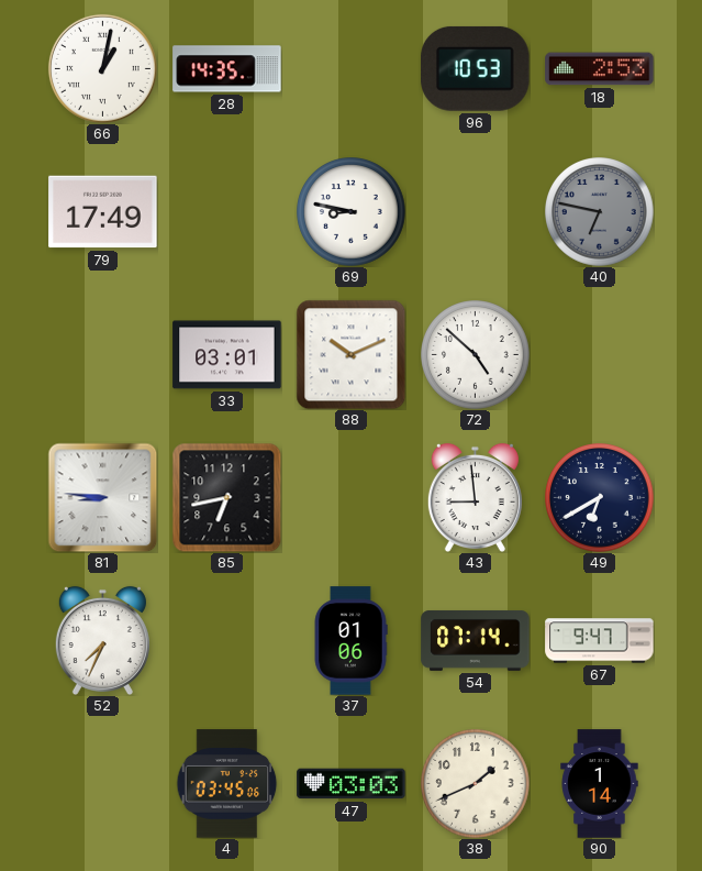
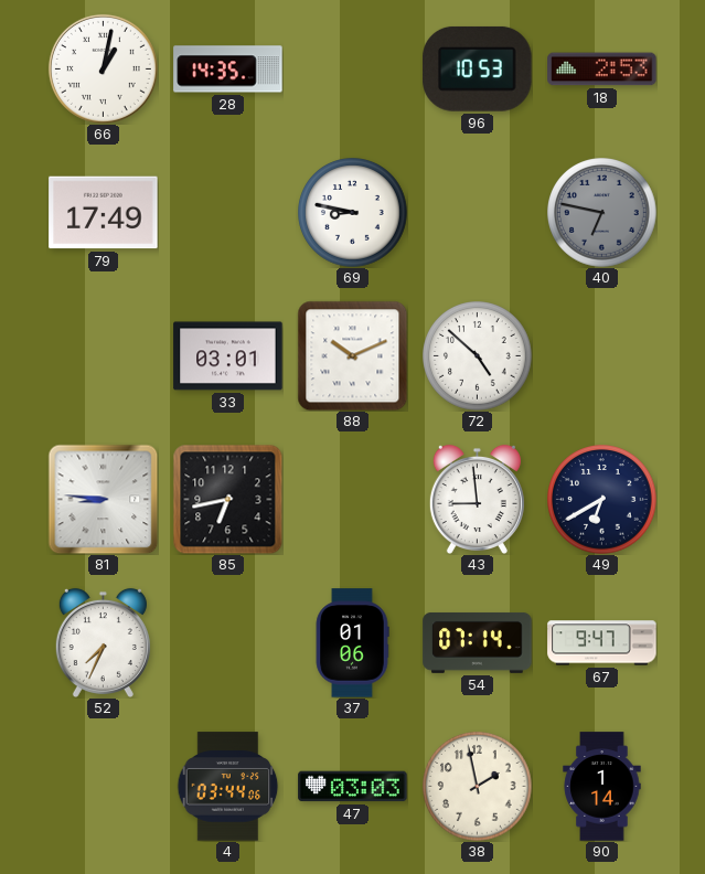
4: 03:45 -> 03:44
38: 1:41 -> 1:58
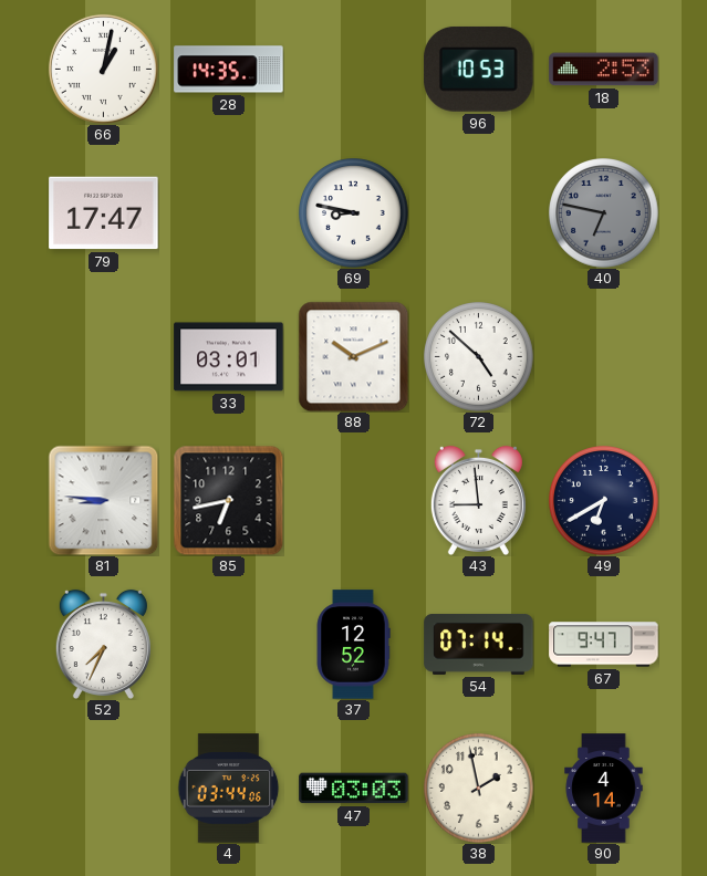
79: 17:49 -> 17:47
37: 01:06 -> 12:52
90: 1:14 -> 4:14
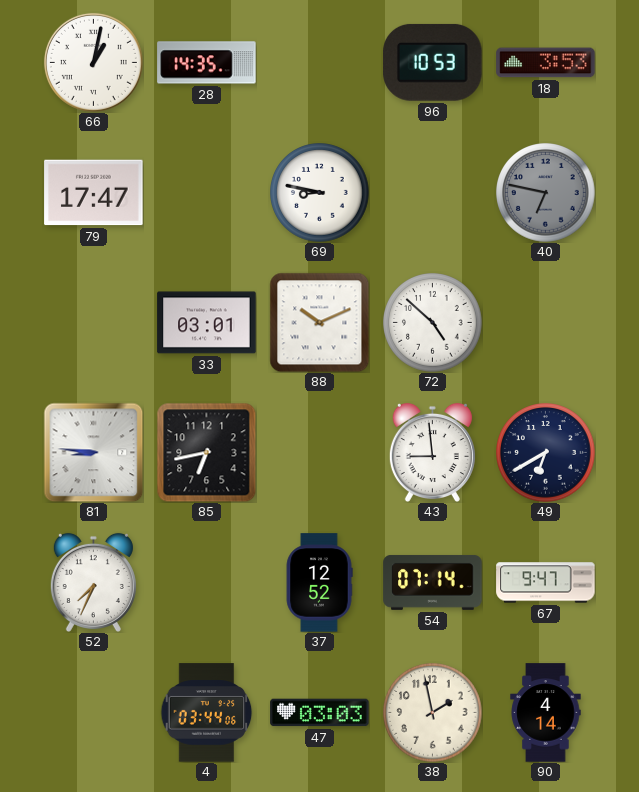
18: 2:53 -> 3:53
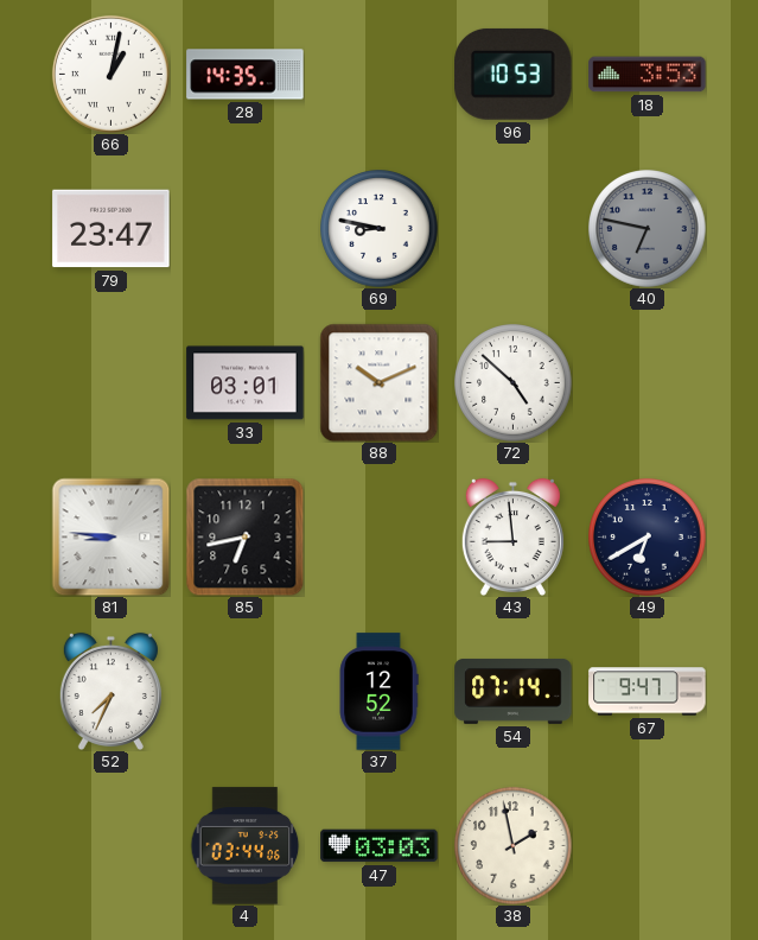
79: 17:47 -> 23:47
90: 4:14 -> none
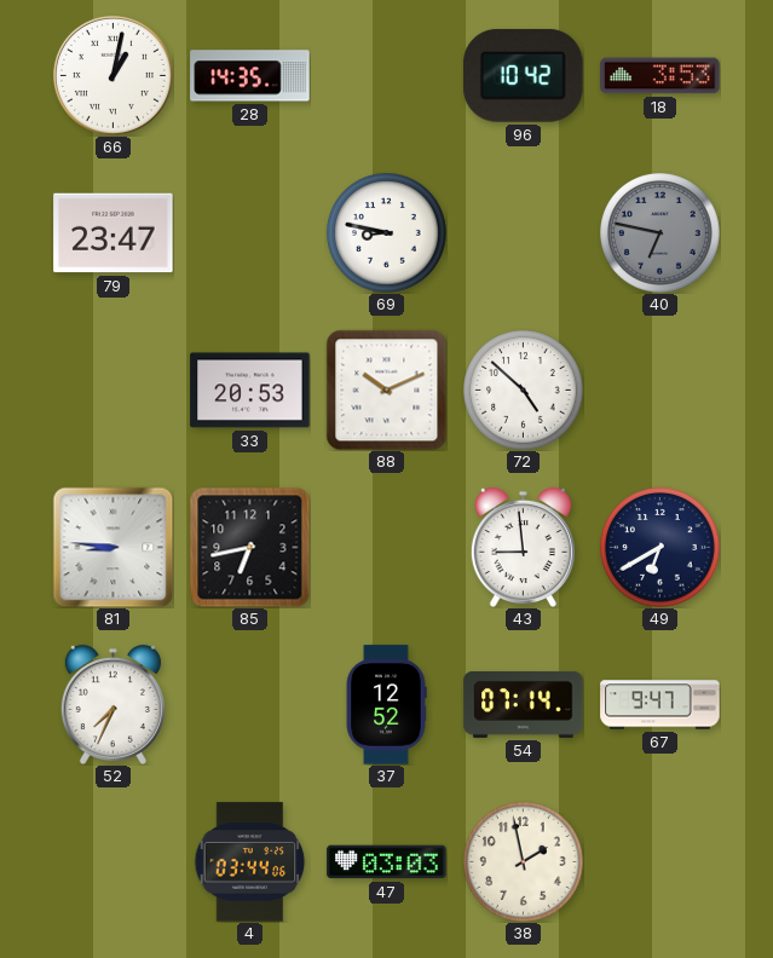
96: 10:53 -> 10:42
33: 03:01 -> 20:53
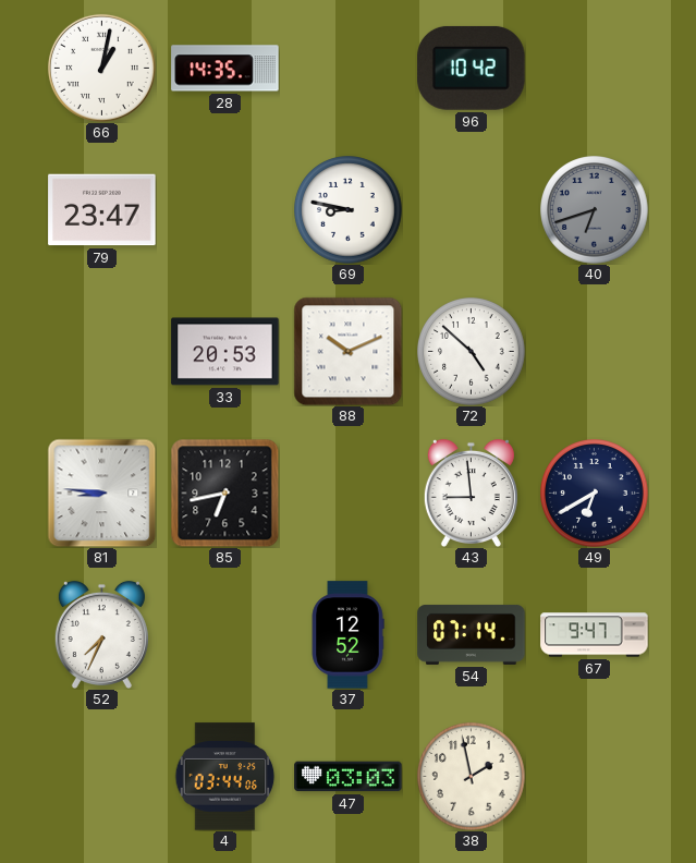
18: 3:53 -> none
40: 6:47 -> 6:42
